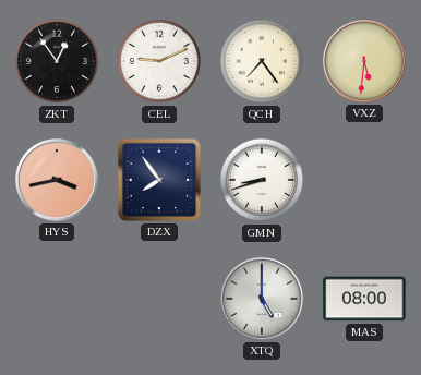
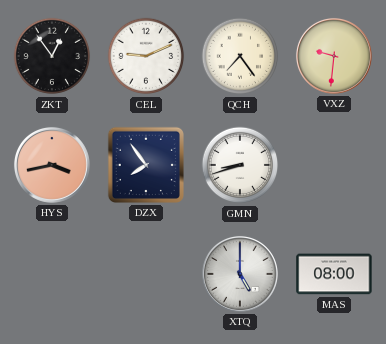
VXZ: 5:31 -> 9:31
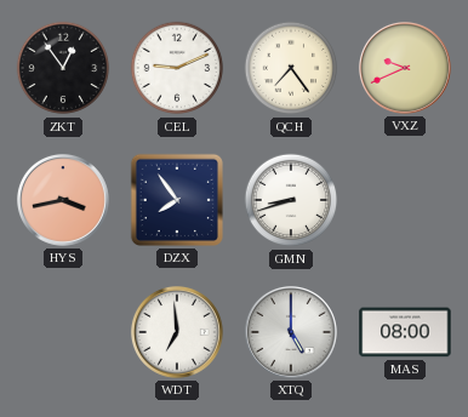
VXZ: 9:31 -> 9:41
WDT: none -> 6:59
